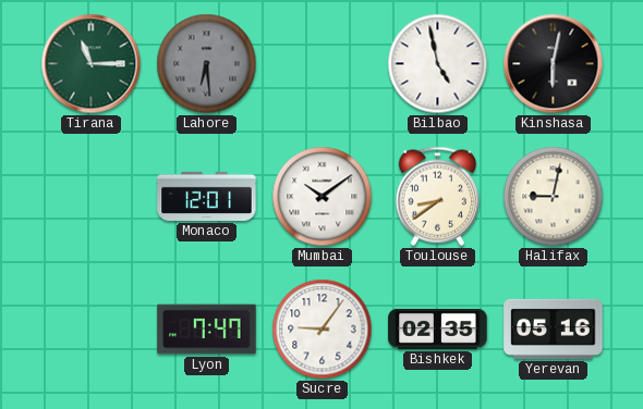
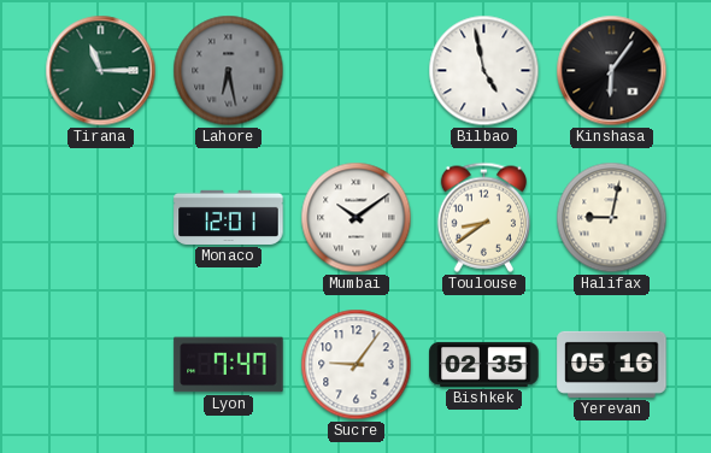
Lahore: 6:29 -> 6:28
Kinshasa: 6:02 -> 6:06
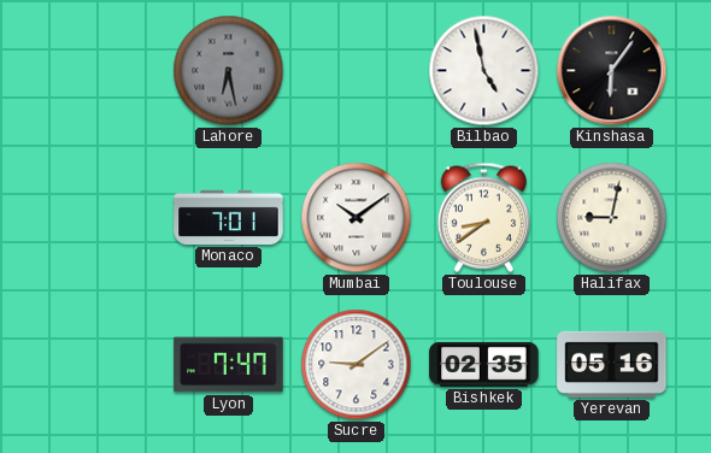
Tirana: 11:15 -> none
Monaco: 12:01 -> 7:01
Sucre: 9:06 -> 9:09
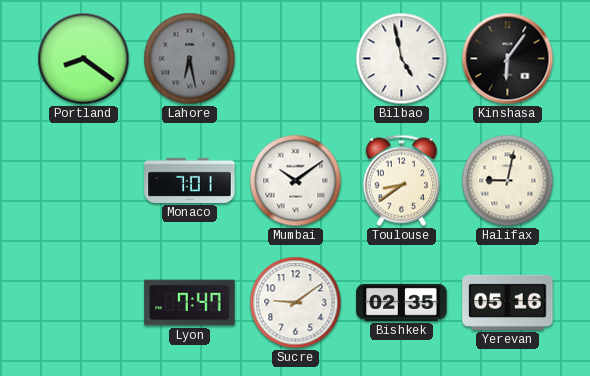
Portland: none -> 8:21
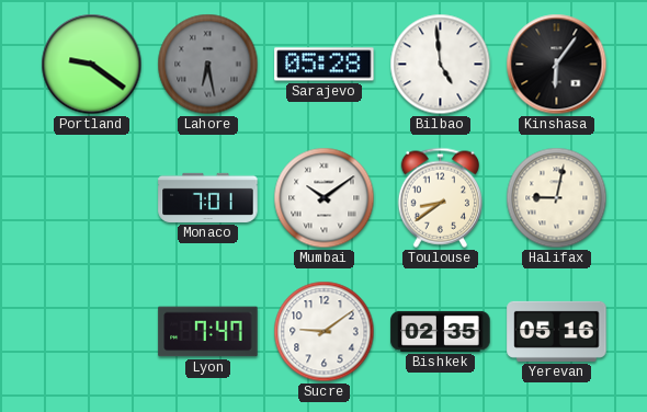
Portland: 8:21 -> 9:21
Sarajevo: none -> 05:28
Bilbao: 4:58 -> 4:59
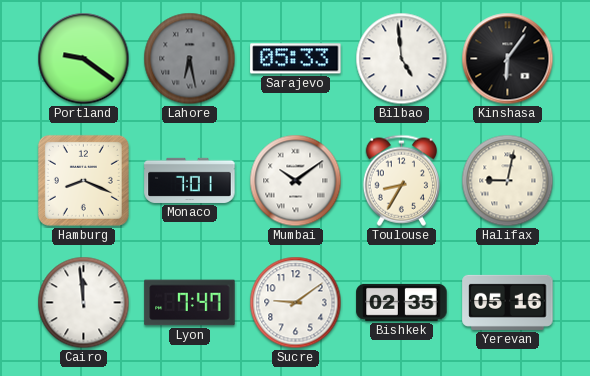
Sarajevo: 05:28 -> 05:33
Hamburg: none -> 8:19
Toulouse: 8:39 -> 8:35
Cairo: none -> 11:59
